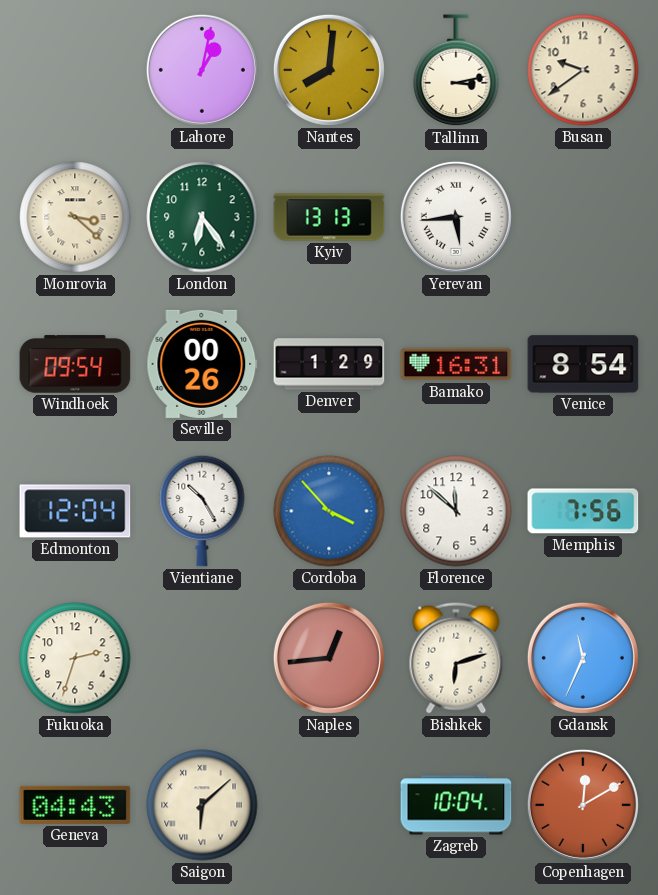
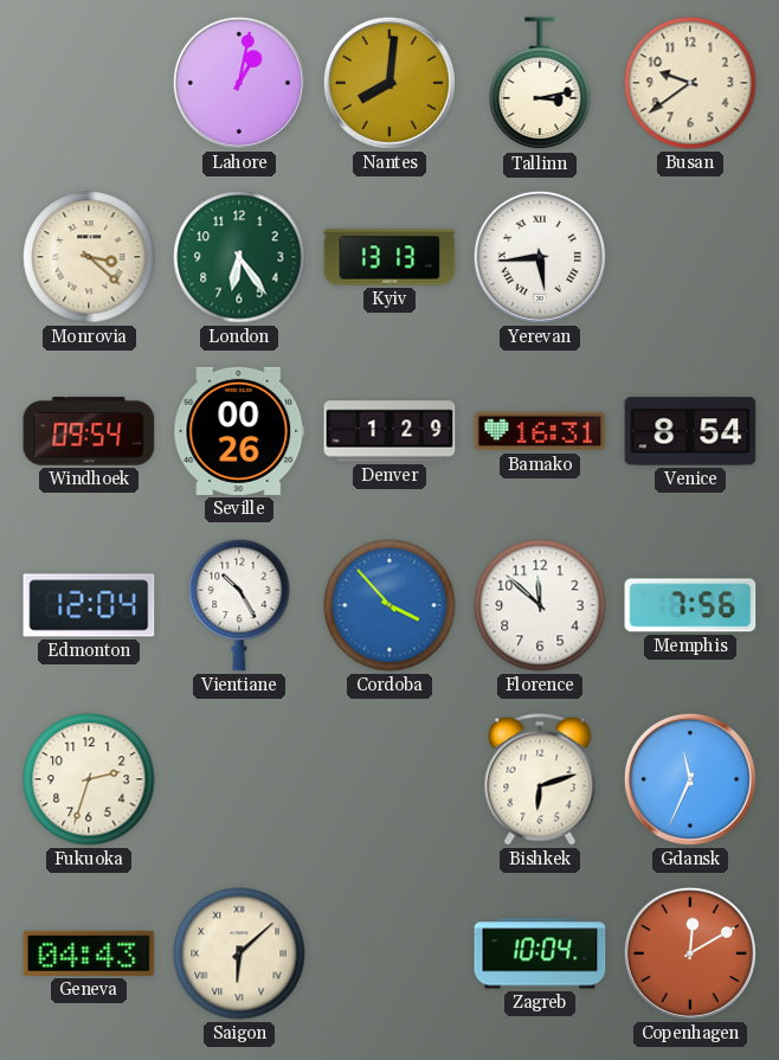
Naples: 12:44 -> none
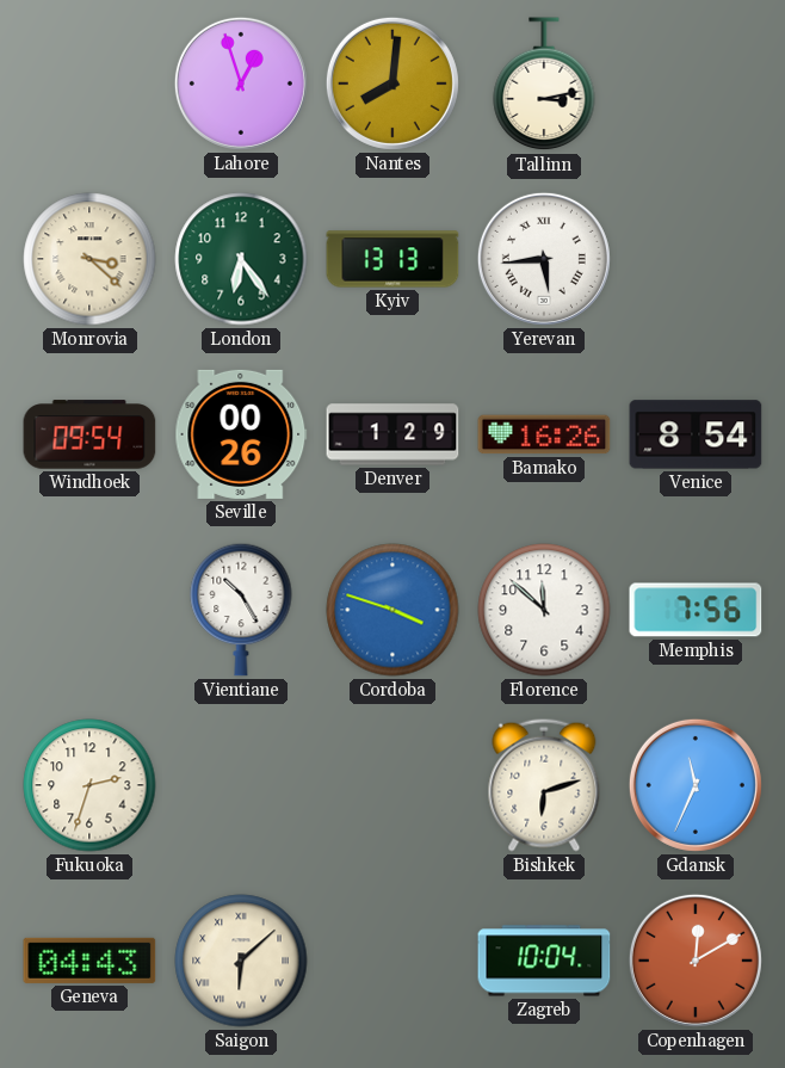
Lahore: 1:02 -> 12:57
Busan: 9:39 -> none
Bamako: 16:31 -> 16:26
Edmonton: 12:04 -> none
Cordoba: 3:53 -> 3:48
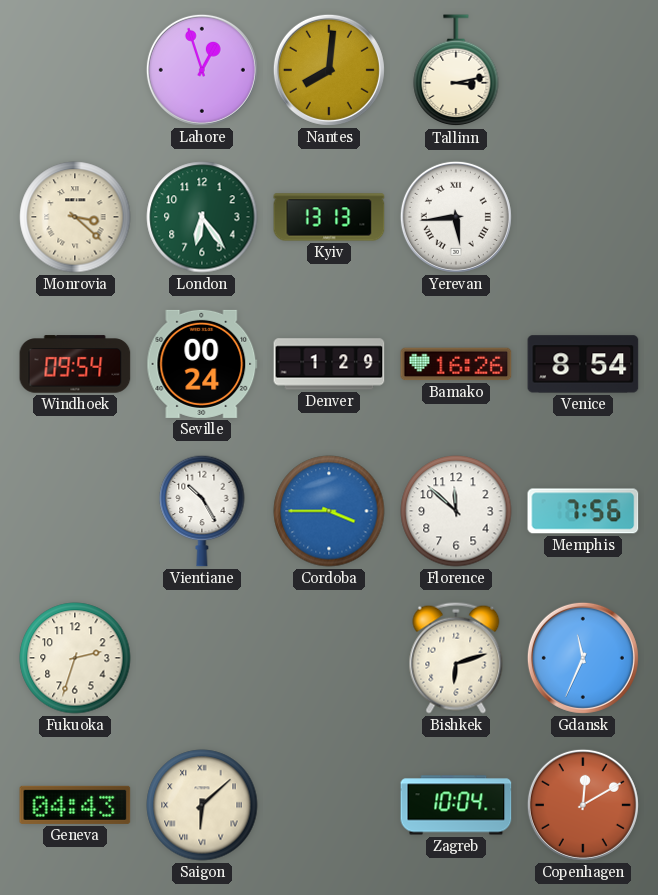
Seville: 00:26 -> 00:24
Cordoba: 3:48 -> 3:45
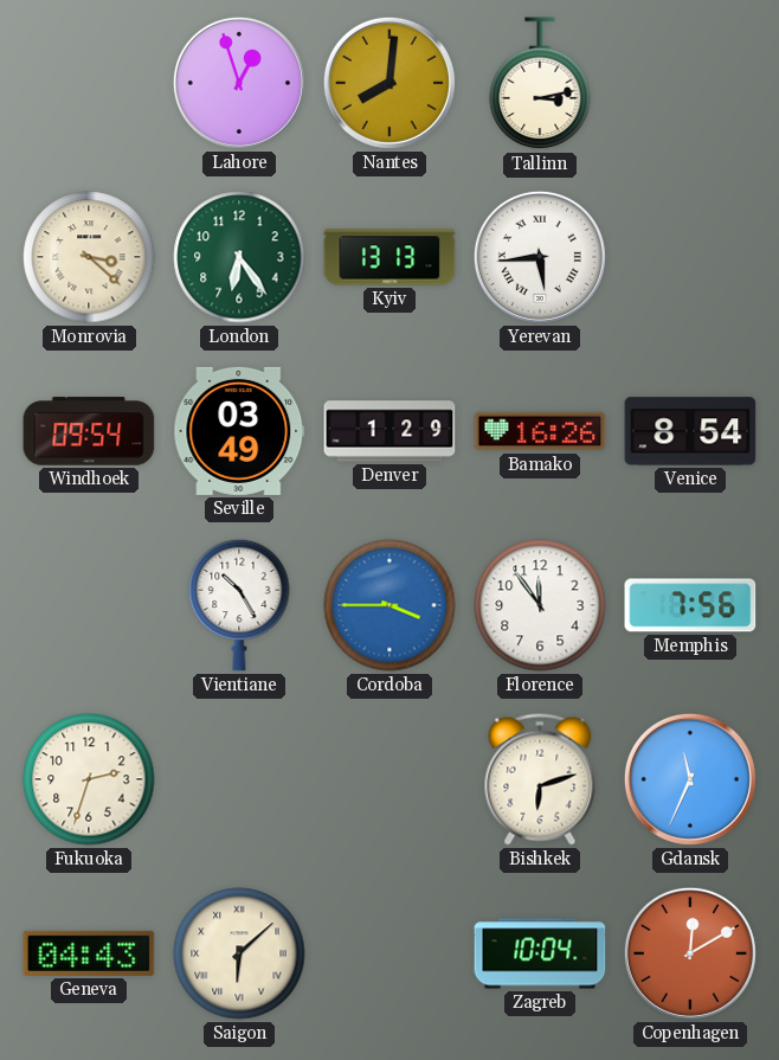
Seville: 00:24 -> 03:49
Florence: 11:52 -> 11:54
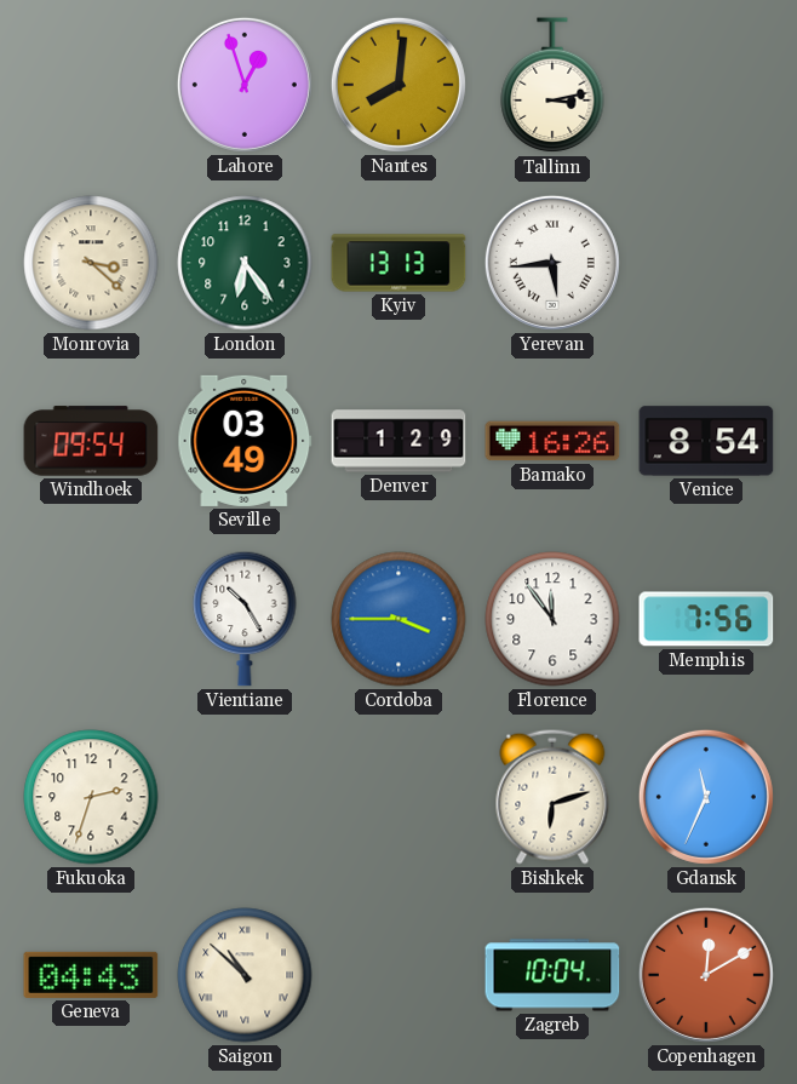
Saigon: 6:08 -> 10:52
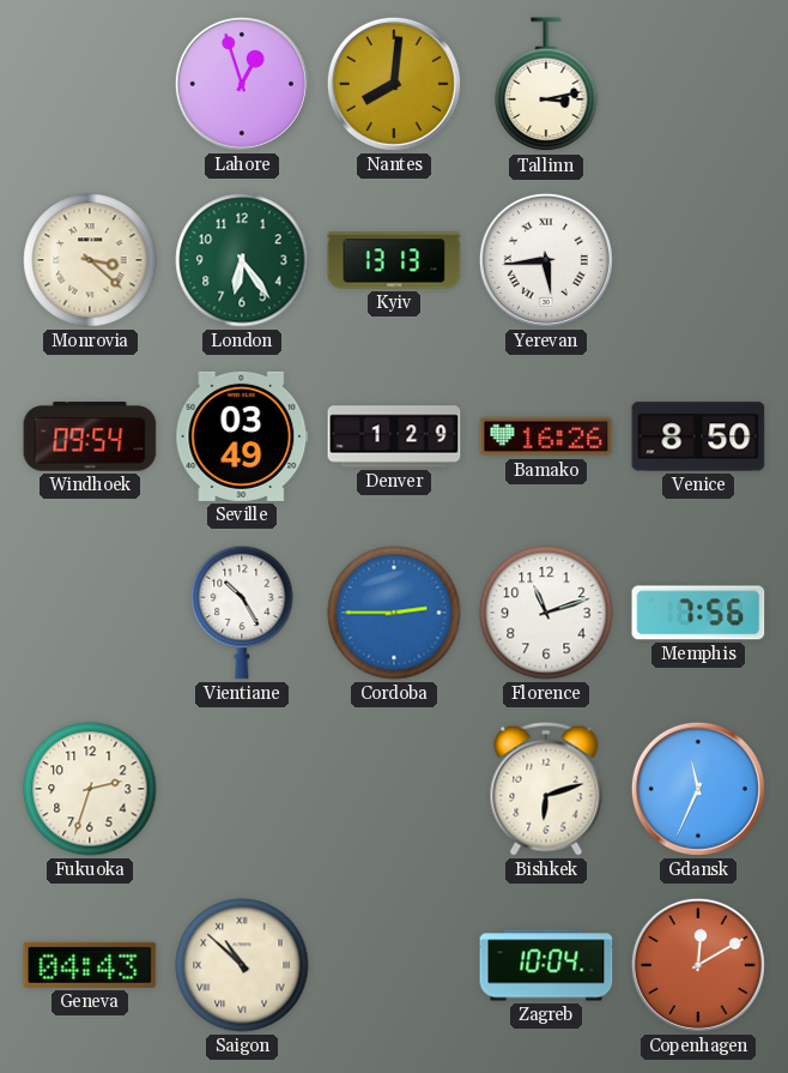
Venice: 8:54 -> 8:50
Cordoba: 3:45 -> 2:45
Florence: 11:54 -> 11:12
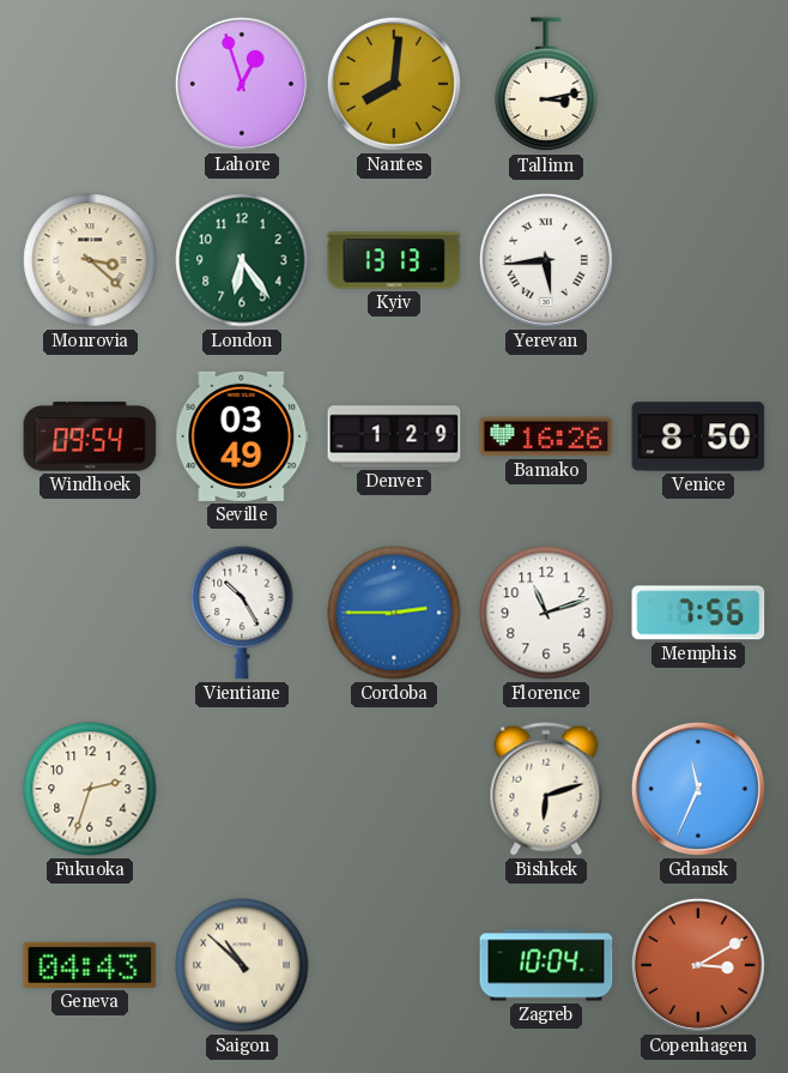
Copenhagen: 12:10 -> 3:10
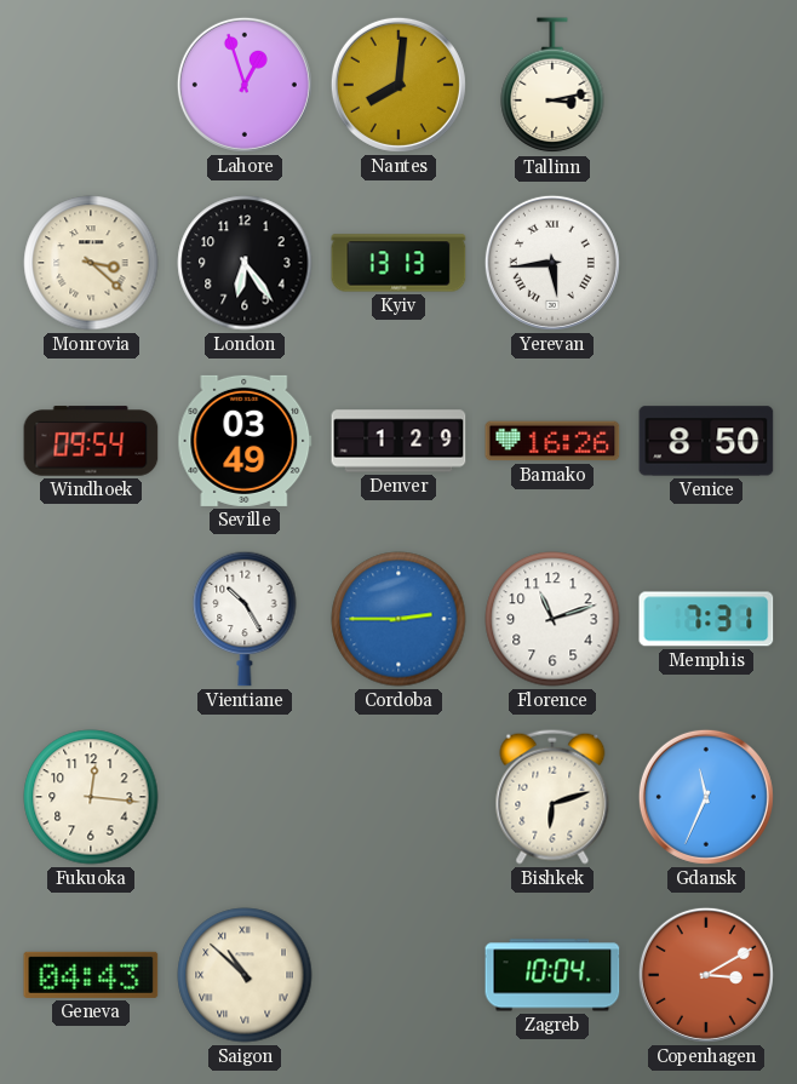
London dial: green -> black
Memphis: 7:56 -> 7:31
Fukuoka: 2:33 -> 12:16
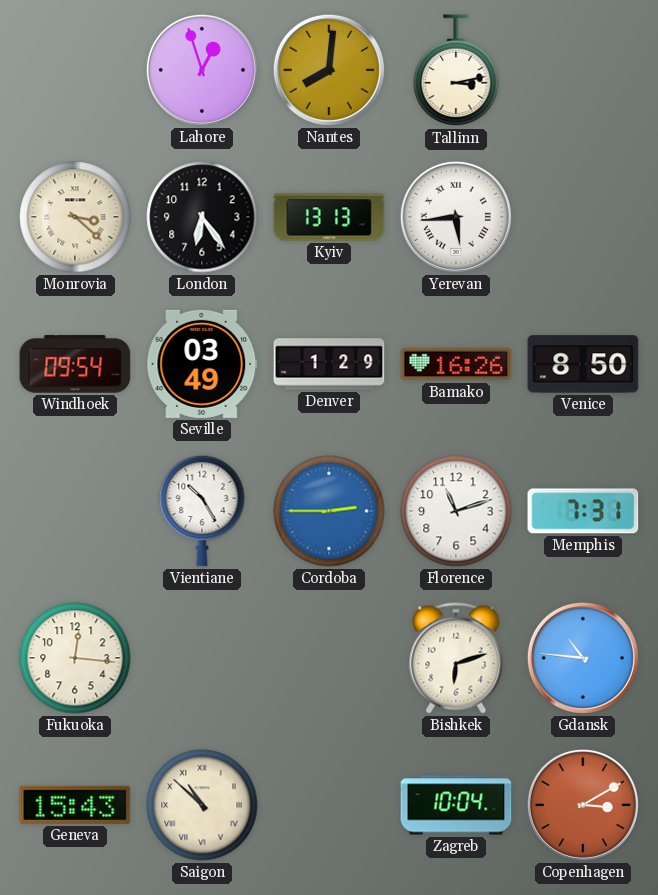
Gdansk: 11:34 -> 10:46
Geneva: 04:43 -> 15:43
